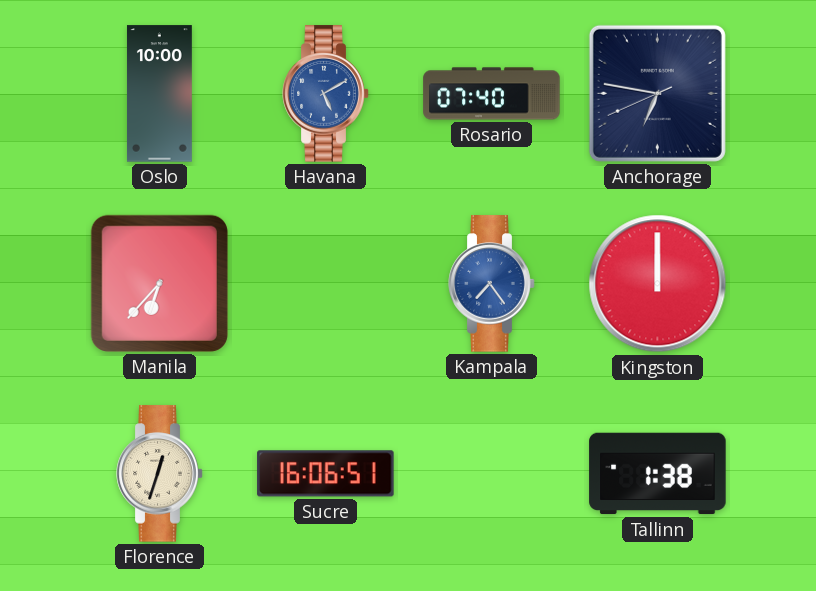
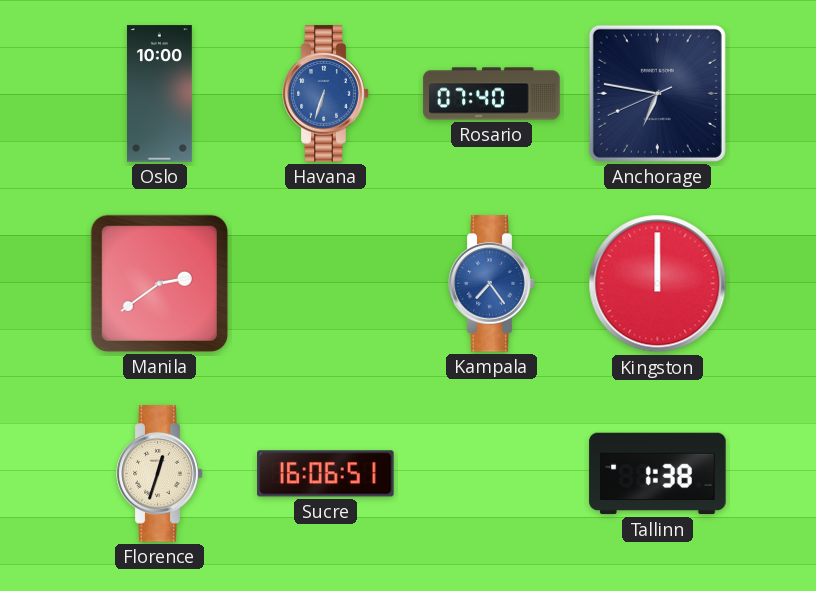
Havana: 5:10 -> 6:33
Manila: 6:37 -> 2:39
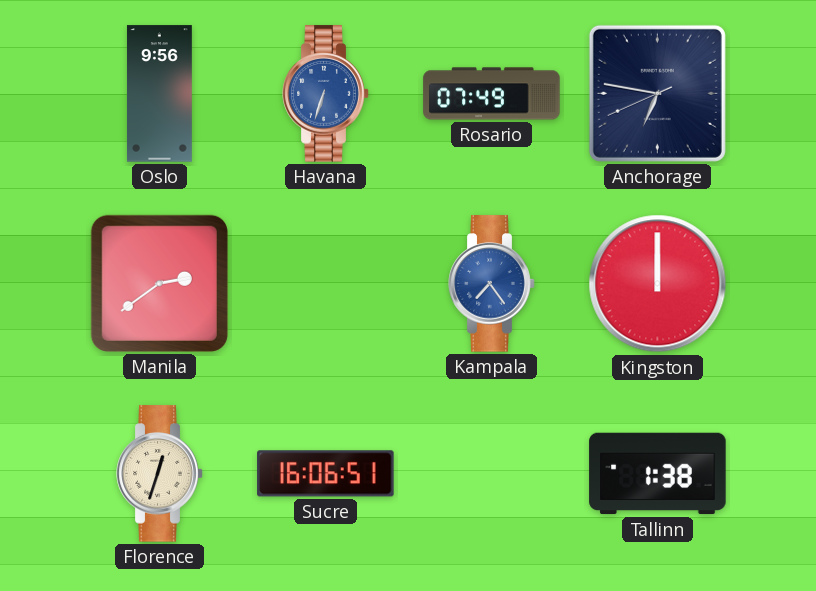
Oslo: 10:00 -> 9:56
Rosario: 07:40 -> 07:49
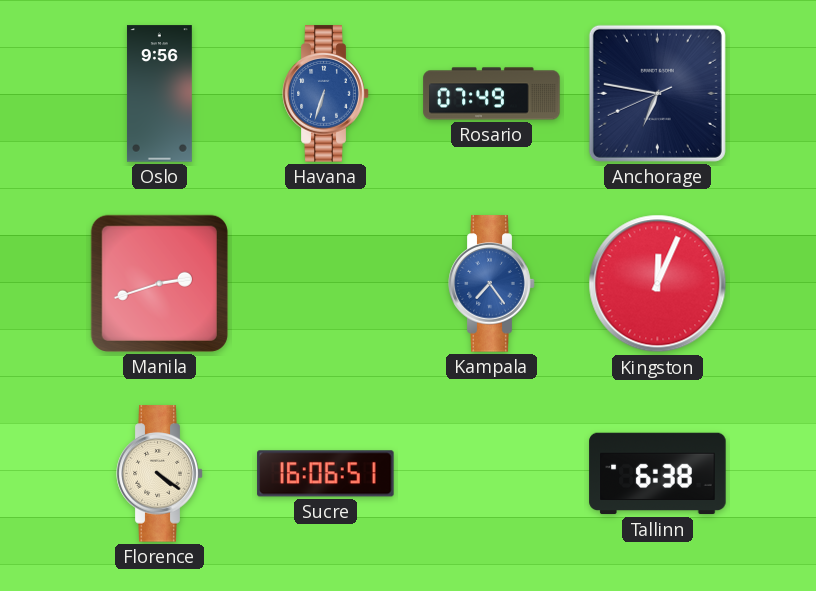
Manila: 2:39 -> 2:42
Kingston: 12:00 -> 12:04
Florence: 12:33 -> 4:21
Tallinn: 1:38 -> 6:38
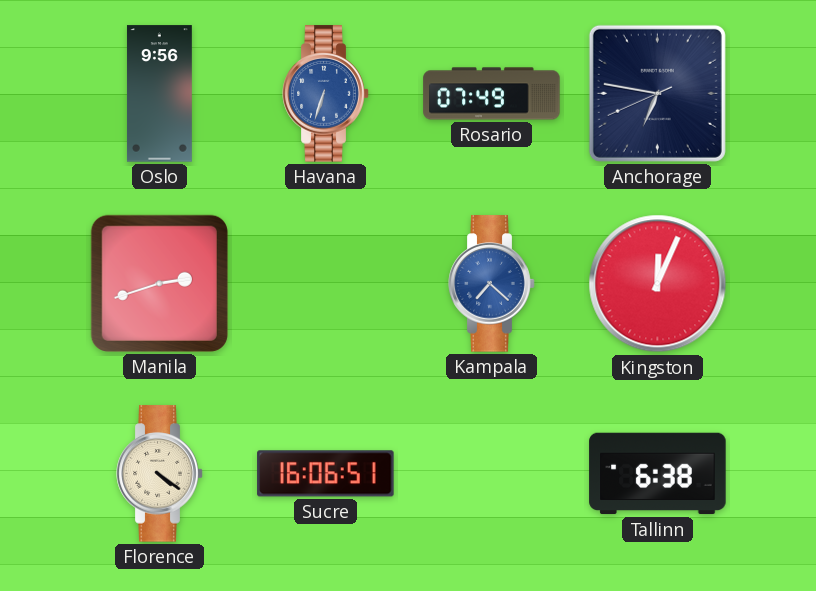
Kampala: 7:24 -> 7:22
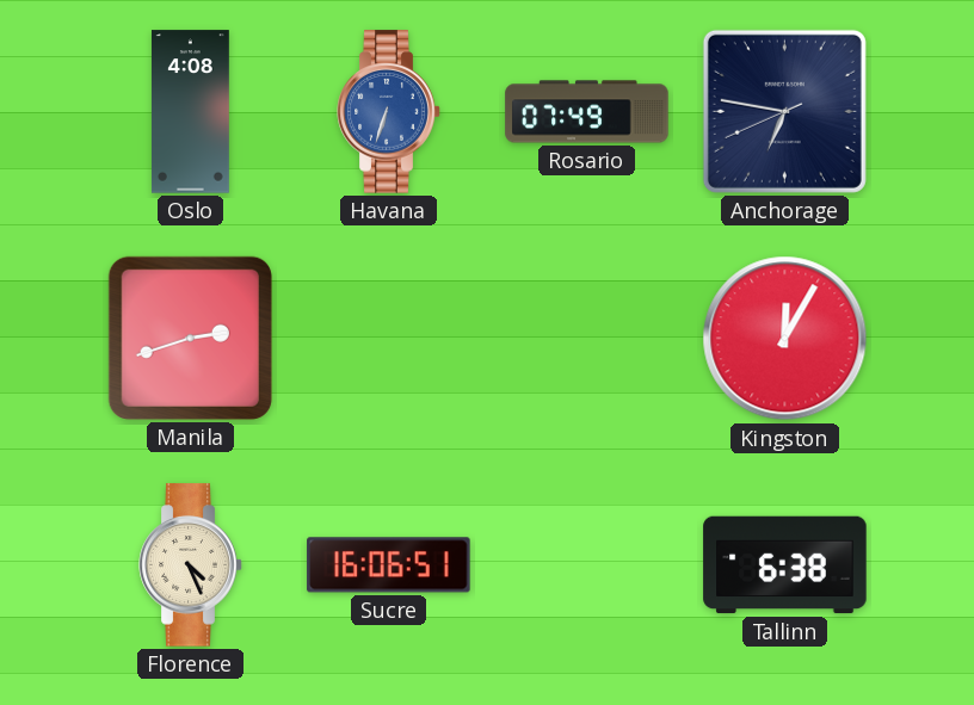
Oslo: 9:56 -> 4:08
Kampala: 7:22 -> none
Kingston: 12:04 -> 12:05
Florence: 4:21 -> 4:26
